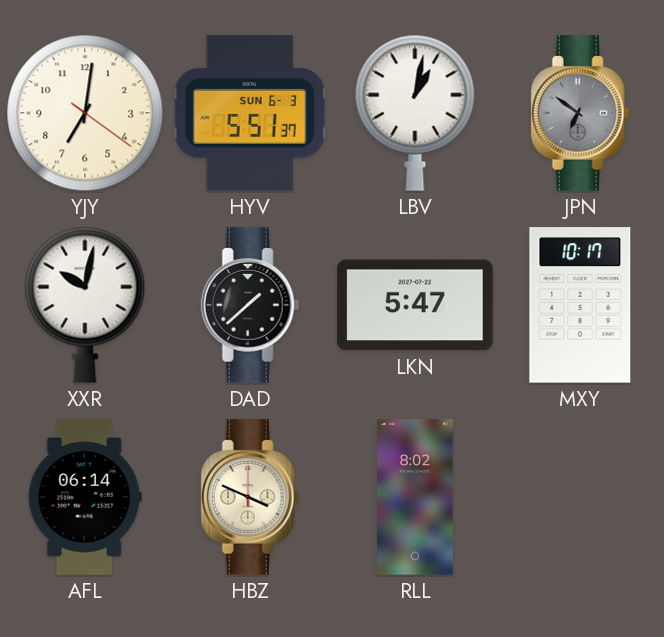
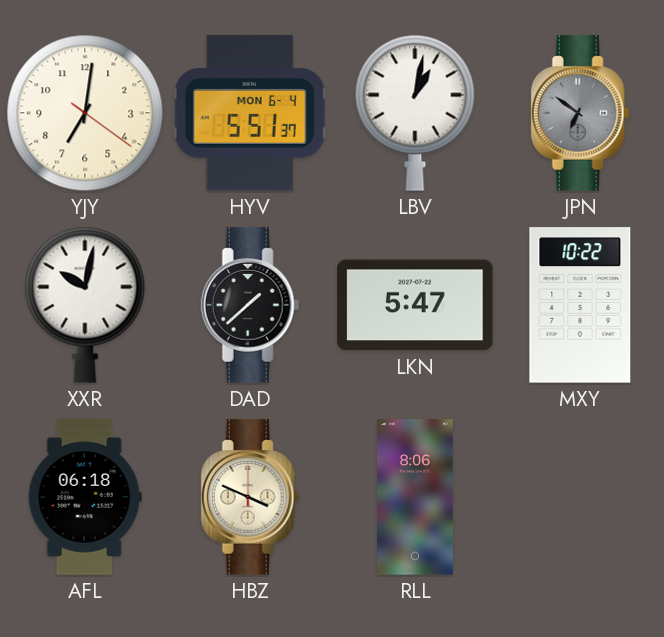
HYV date: SUN 6-3 -> MON 6-4
MXY: 10:17 -> 10:22
AFL: 06:14 -> 06:18
RLL: 8:02 -> 8:06
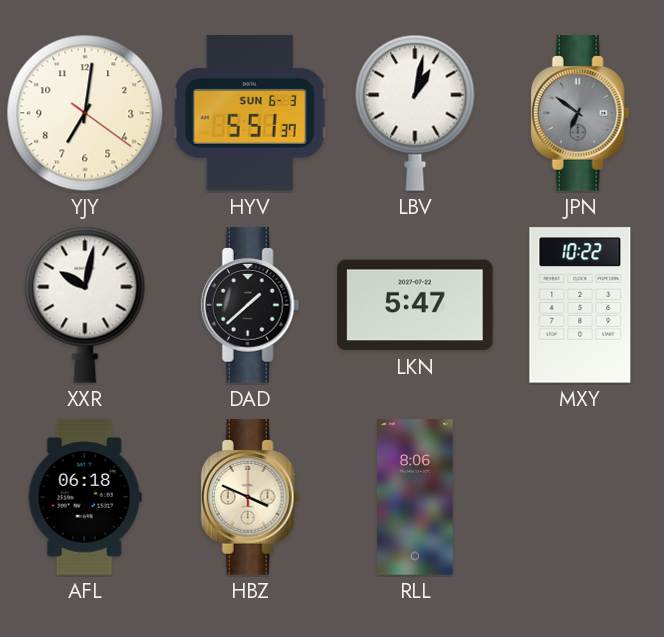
HYV date: MON 6-4 -> SUN 6-3
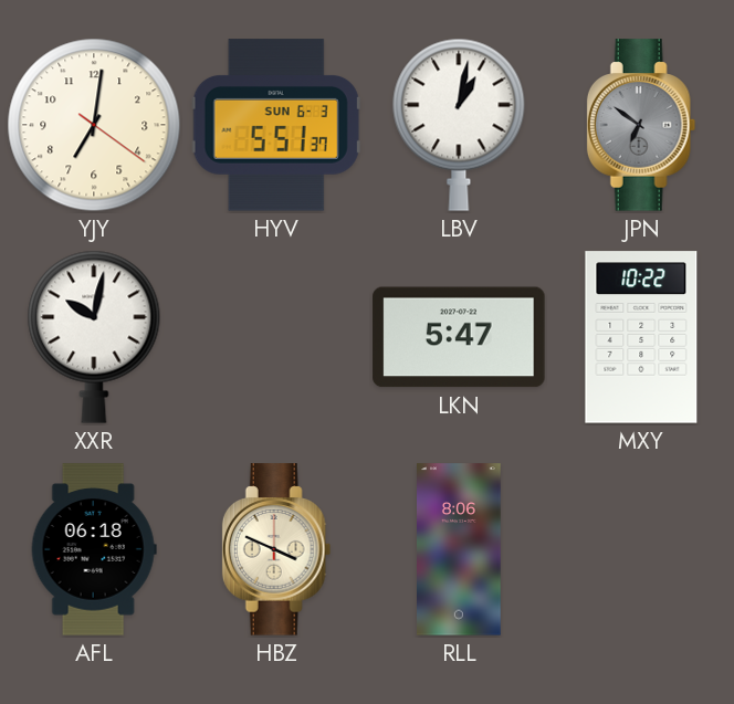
DAD: 1:38 -> none
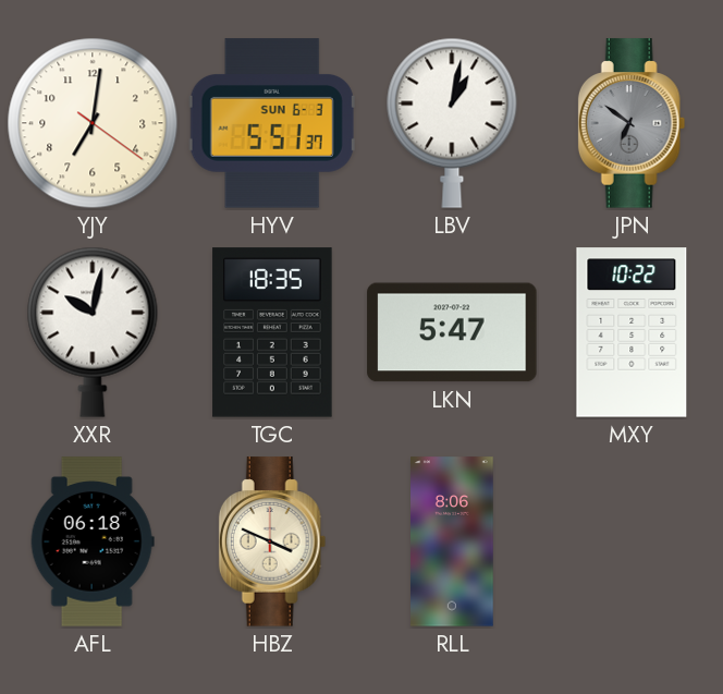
TGC: none -> 18:35
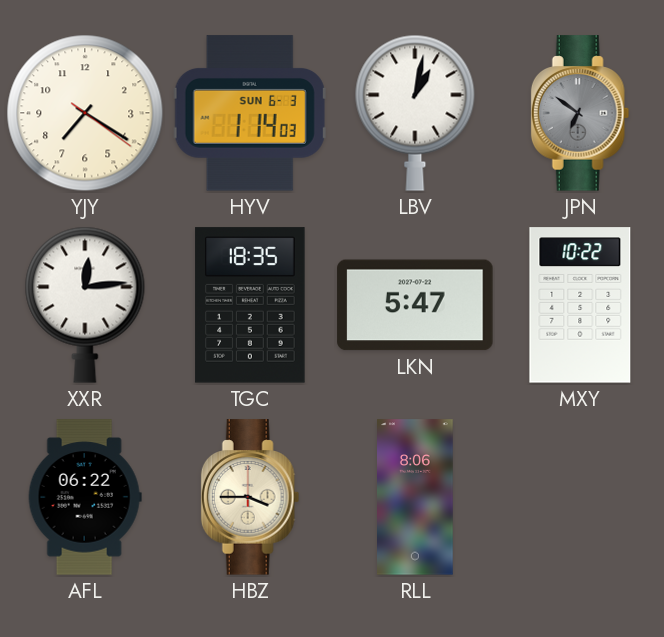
YJY: 7:01 -> 7:20
HYV: 5:51 -> 1:14
XXR: 10:02 -> 12:14
AFL: 06:18 -> 06:22
HBZ: 3:49 -> 3:45
